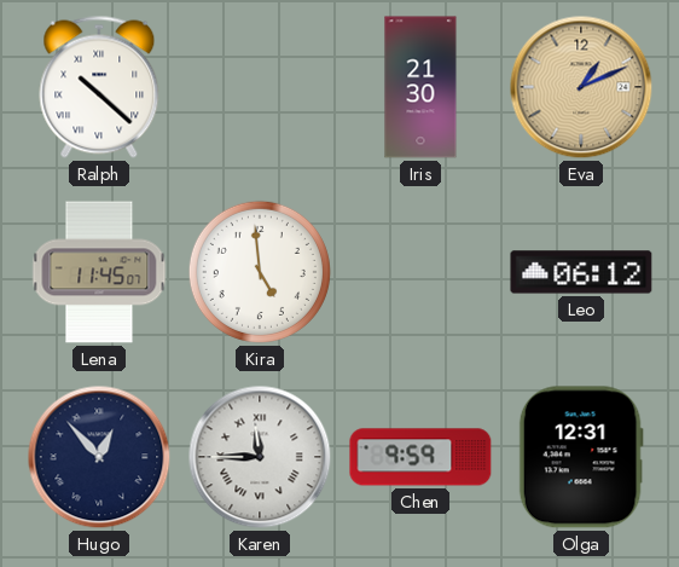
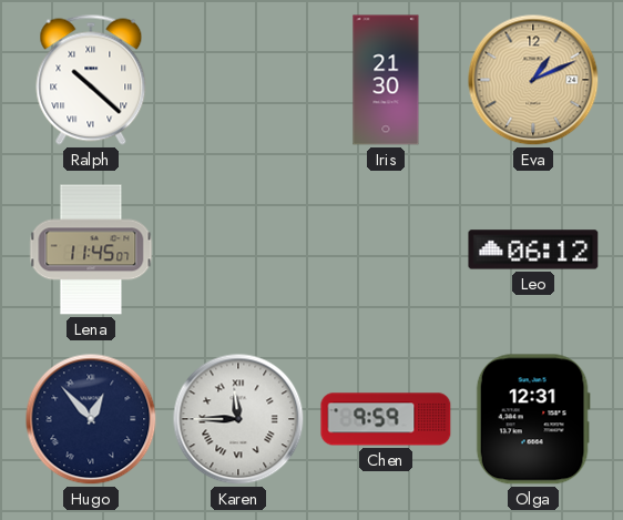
Kira: 4:59 -> none
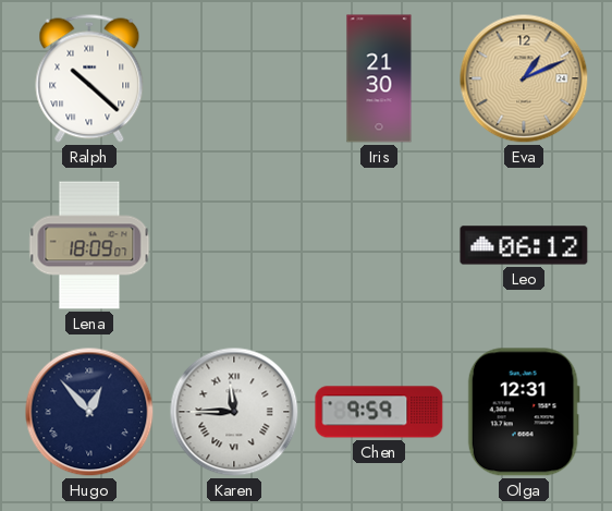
Lena: 11:45 -> 18:09
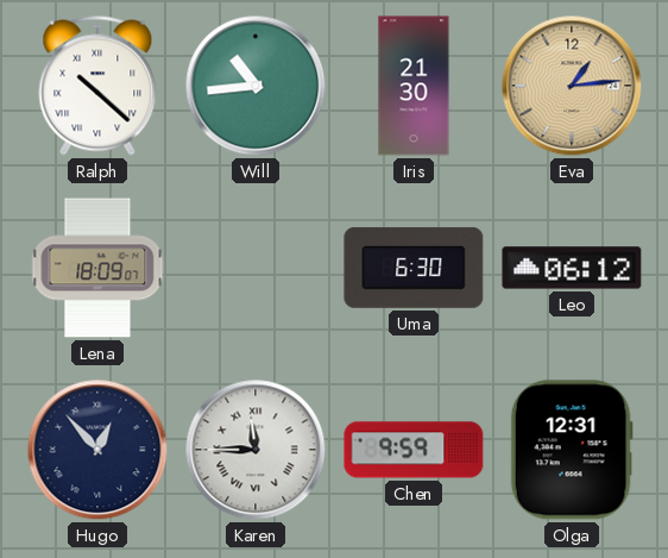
Will: none -> 10:44
Eva: 1:11 -> 1:14
Uma: none -> 6:30
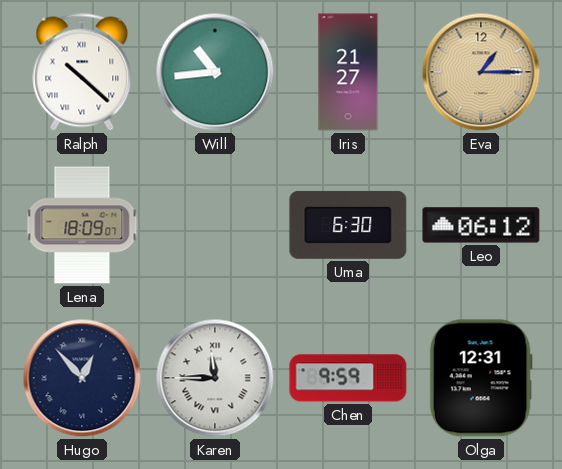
Iris: 21:30 -> 21:27
Eva: 1:14 -> 1:15
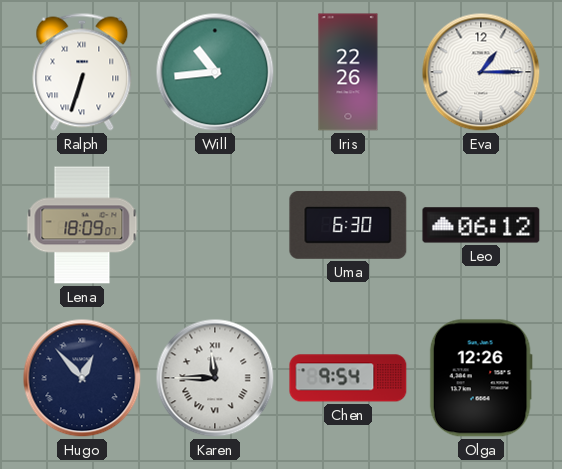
Ralph: 10:22 -> 6:33
Iris: 21:27 -> 22:26
Eva dial: champagne -> white
Chen: 9:59 -> 9:54
Olga: 12:31 -> 12:26
